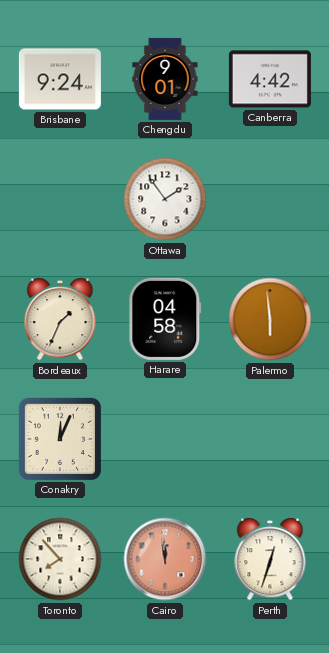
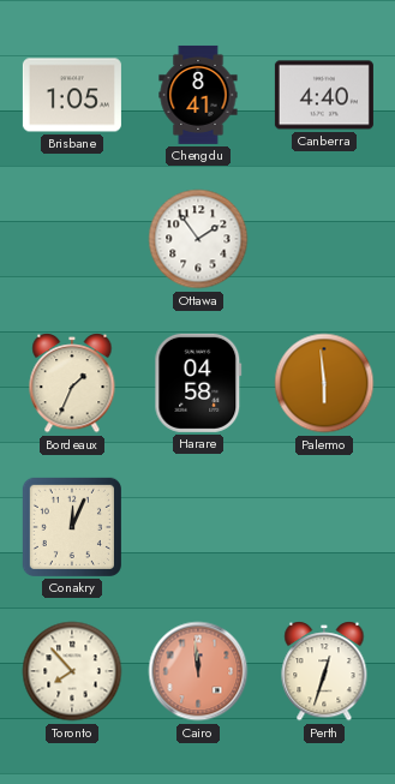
Brisbane: 9:24 -> 1:05
Chengdu: 9:01 -> 8:41
Canberra: 4:42 -> 4:40
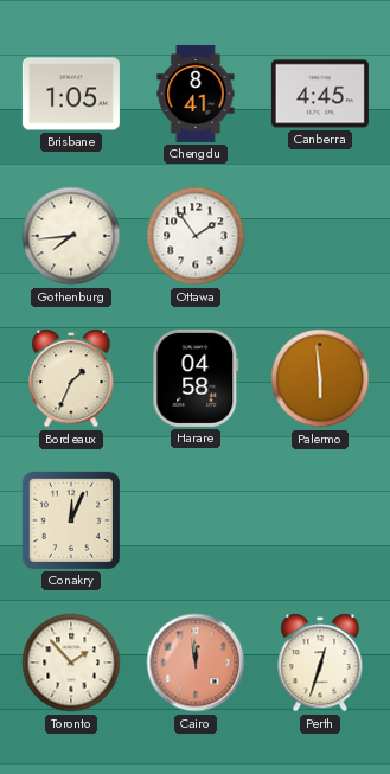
Canberra: 4:40 -> 4:45
Gothenburg: none -> 7:44
Toronto: 7:53 -> 1:53
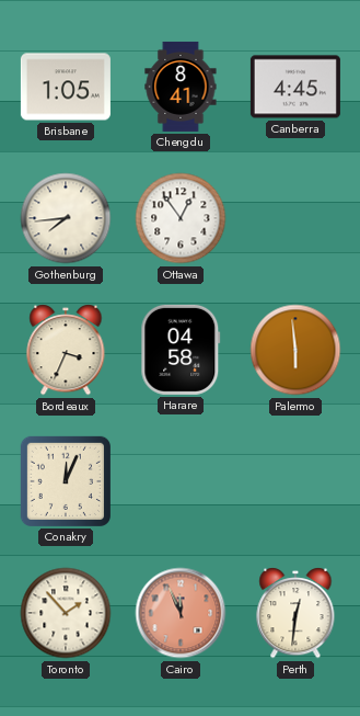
Ottawa: 1:54 -> 12:54
Bordeaux: 1:34 -> 3:34
Cairo: 11:59 -> 11:56
Perth: 12:33 -> 12:31
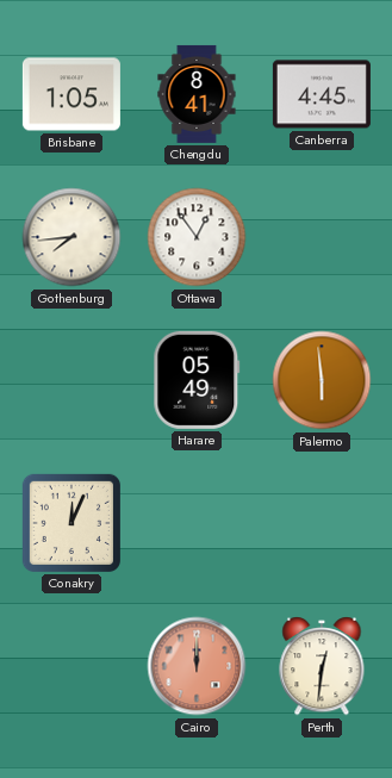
Bordeaux: 3:34 -> none
Harare: 04:58 -> 05:49
Toronto: 1:53 -> none
Cairo: 11:56 -> 12:00
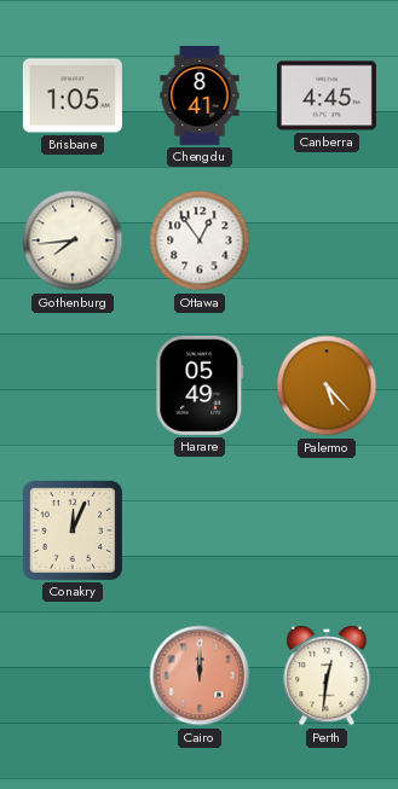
Palermo: 5:59 -> 5:23
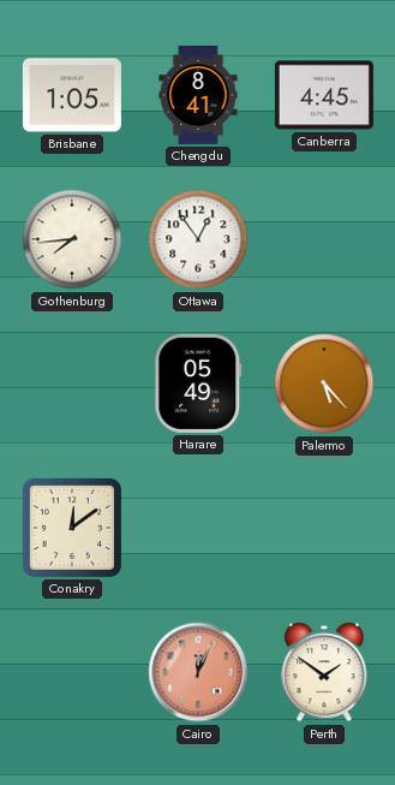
Conakry: 12:04 -> 12:09
Cairo: 12:00 -> 12:04
Perth: 12:31 -> 1:51
